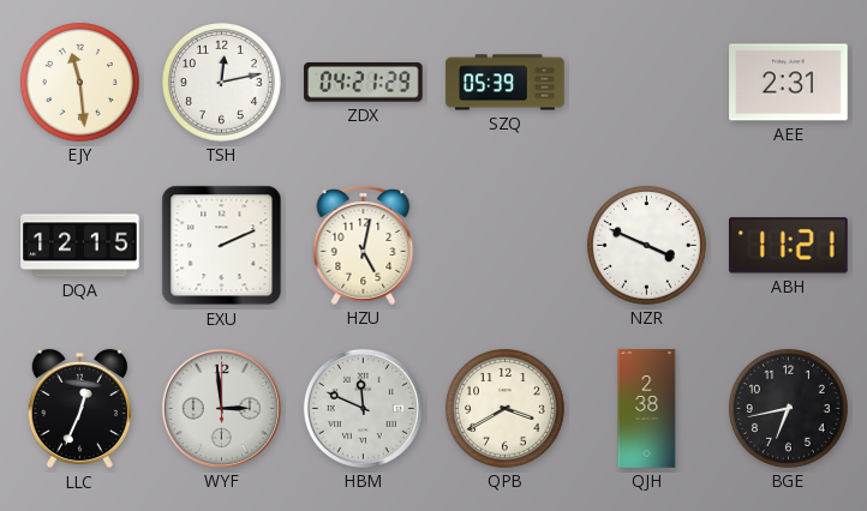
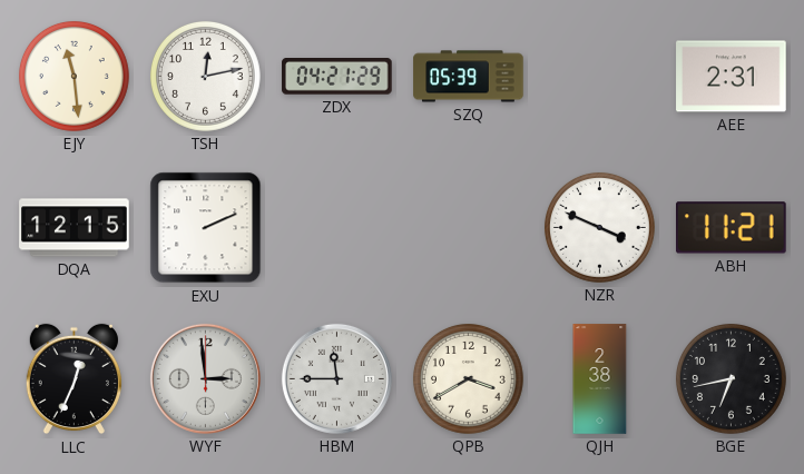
HZU: 5:02 -> none
HBM: 11:49 -> 11:45
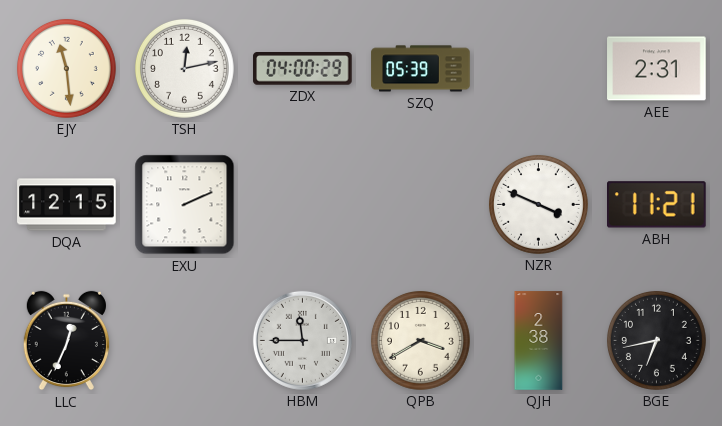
ZDX: 04:21 -> 04:00
WYF: 2:59 -> none
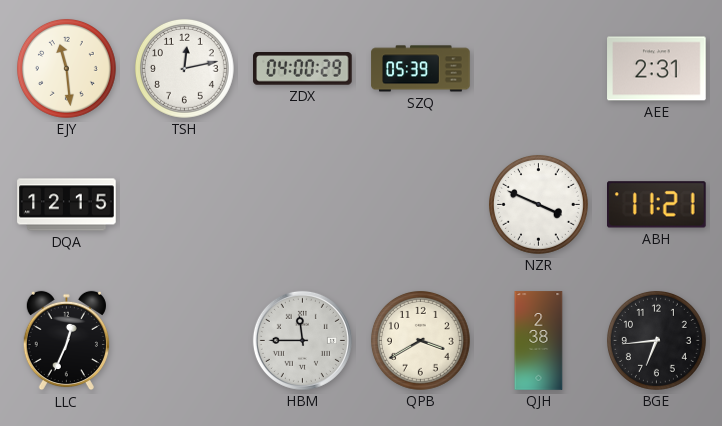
EXU: 2:11 -> none
BGE: 6:43 -> 6:44
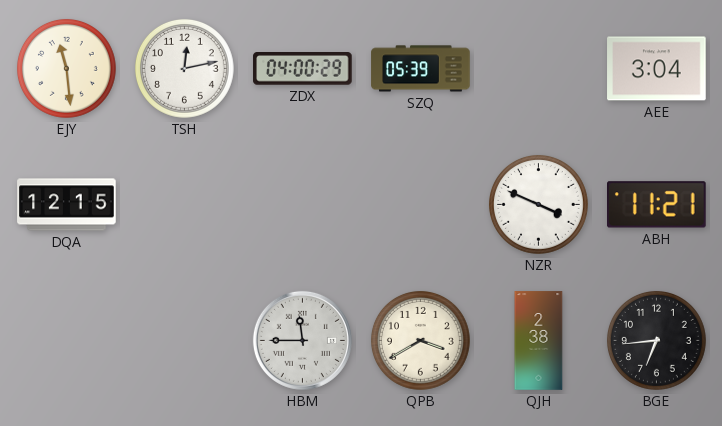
AEE: 2:31 -> 3:04
LLC: 12:34 -> none
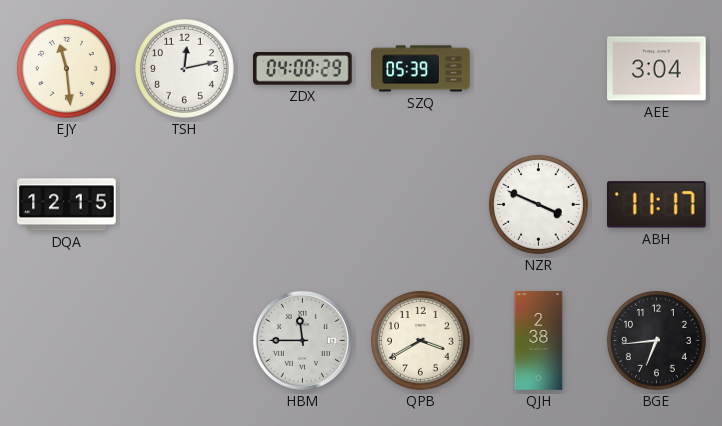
ABH: 11:21 -> 11:17
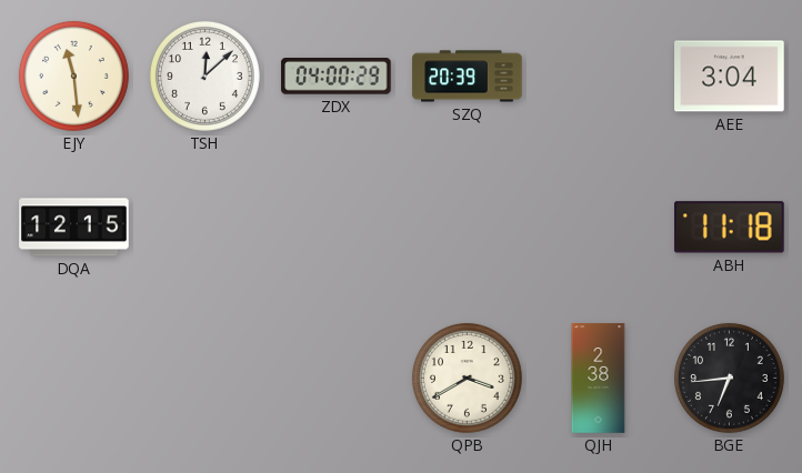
TSH: 12:13 -> 12:08
SZQ: 05:39 -> 20:39
NZR: 3:49 -> none
ABH: 11:17 -> 11:18
HBM: 11:45 -> none
